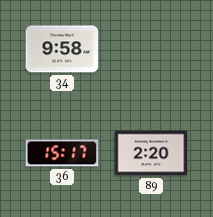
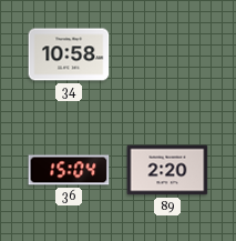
34: 9:58 -> 10:58
36: 15:17 -> 15:04
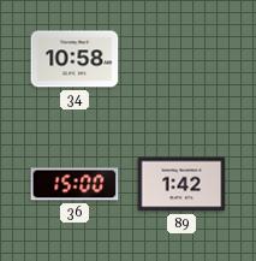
36: 15:04 -> 15:00
89: 2:20 -> 1:42
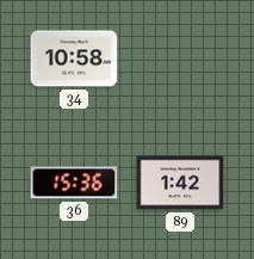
36: 15:00 -> 15:36
